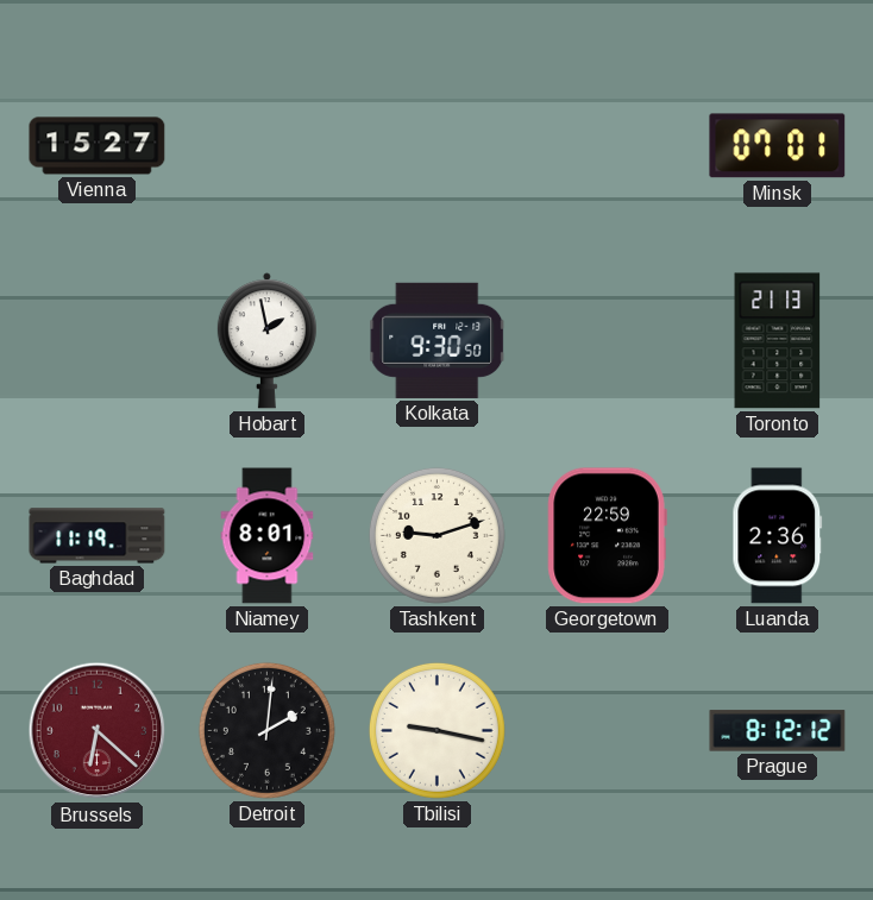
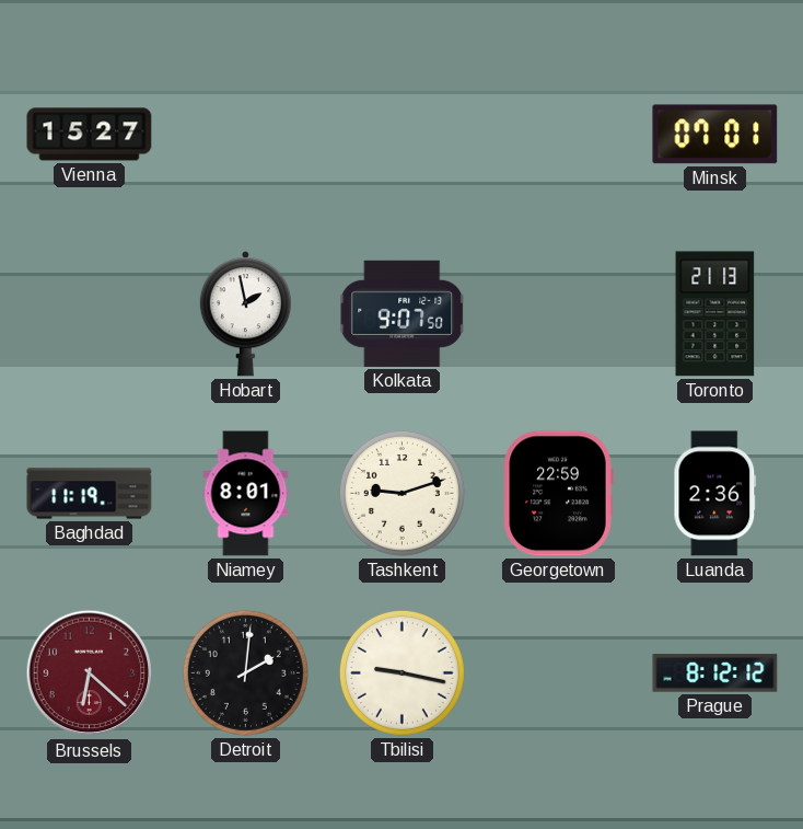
Kolkata: 9:30 -> 9:07
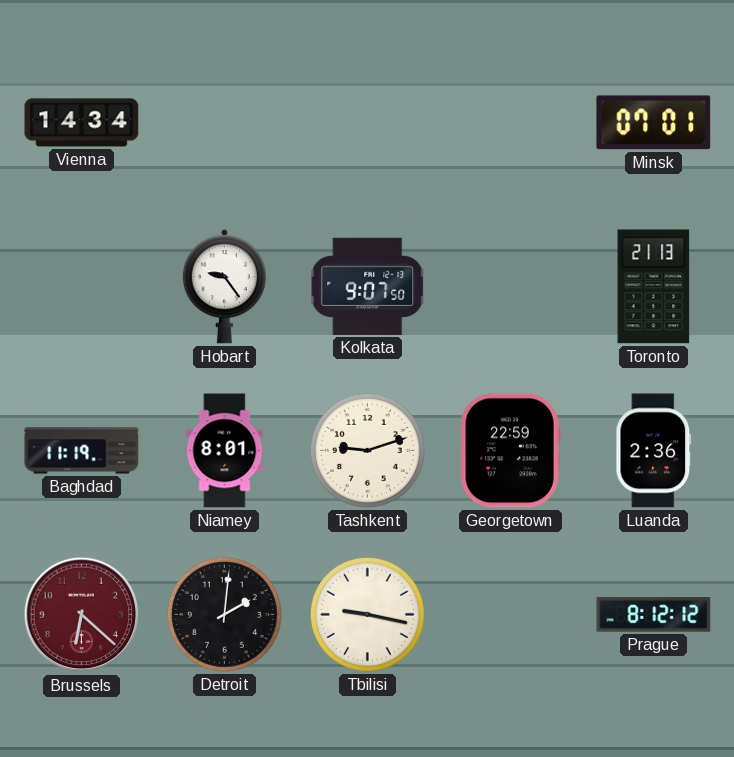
Vienna: 15:27 -> 14:34
Hobart: 1:58 -> 9:24
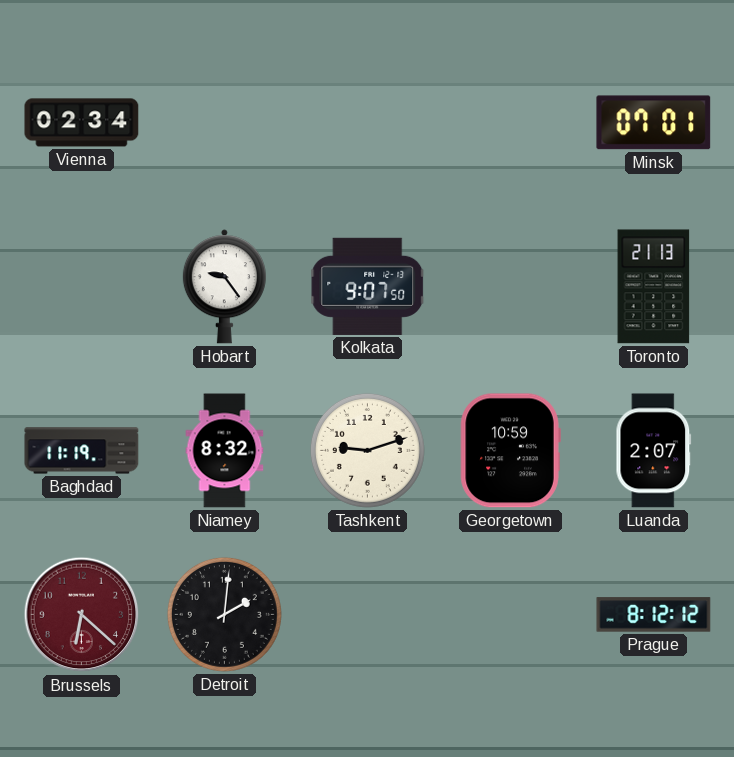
Vienna: 14:34 -> 02:34
Niamey: 8:01 -> 8:32
Georgetown: 22:59 -> 10:59
Luanda: 2:36 -> 2:07
Tbilisi: 9:17 -> none
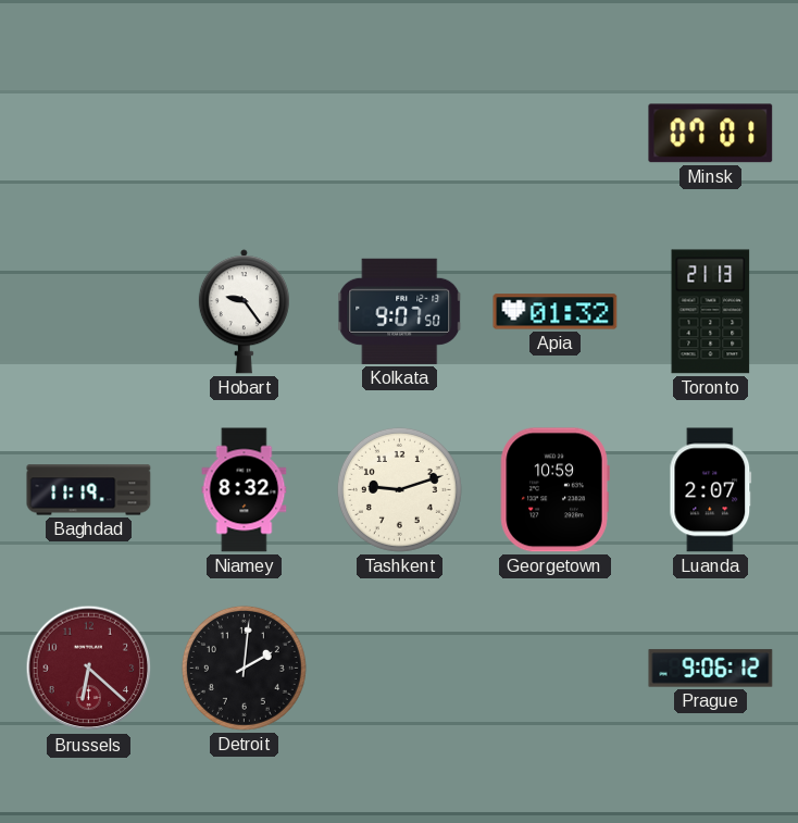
Vienna: 02:34 -> none
Apia: none -> 01:32
Prague: 8:12 -> 9:06
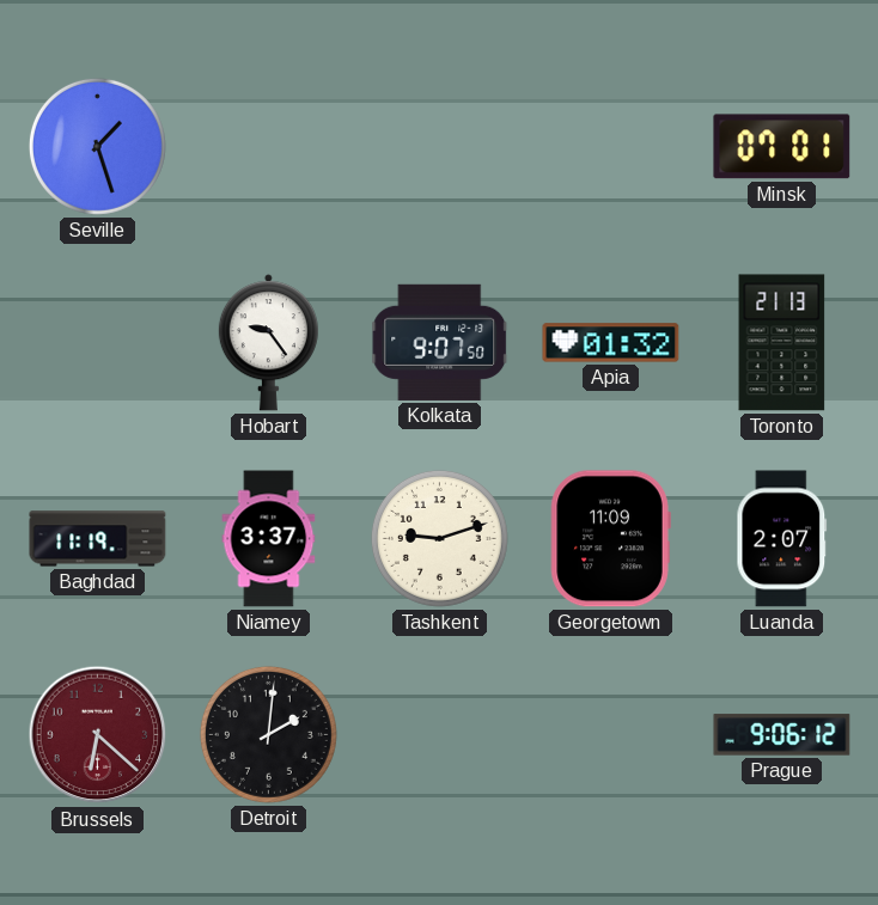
Seville: none -> 1:27
Niamey: 8:32 -> 3:37
Georgetown: 10:59 -> 11:09
